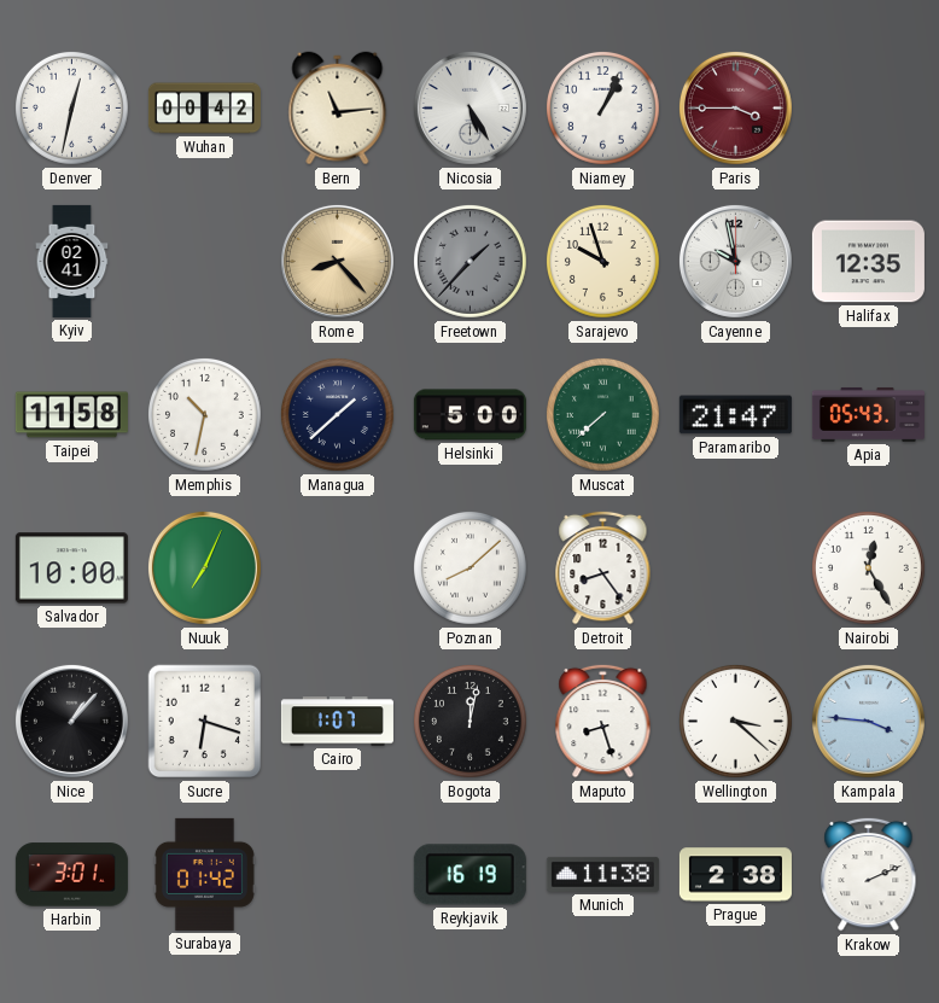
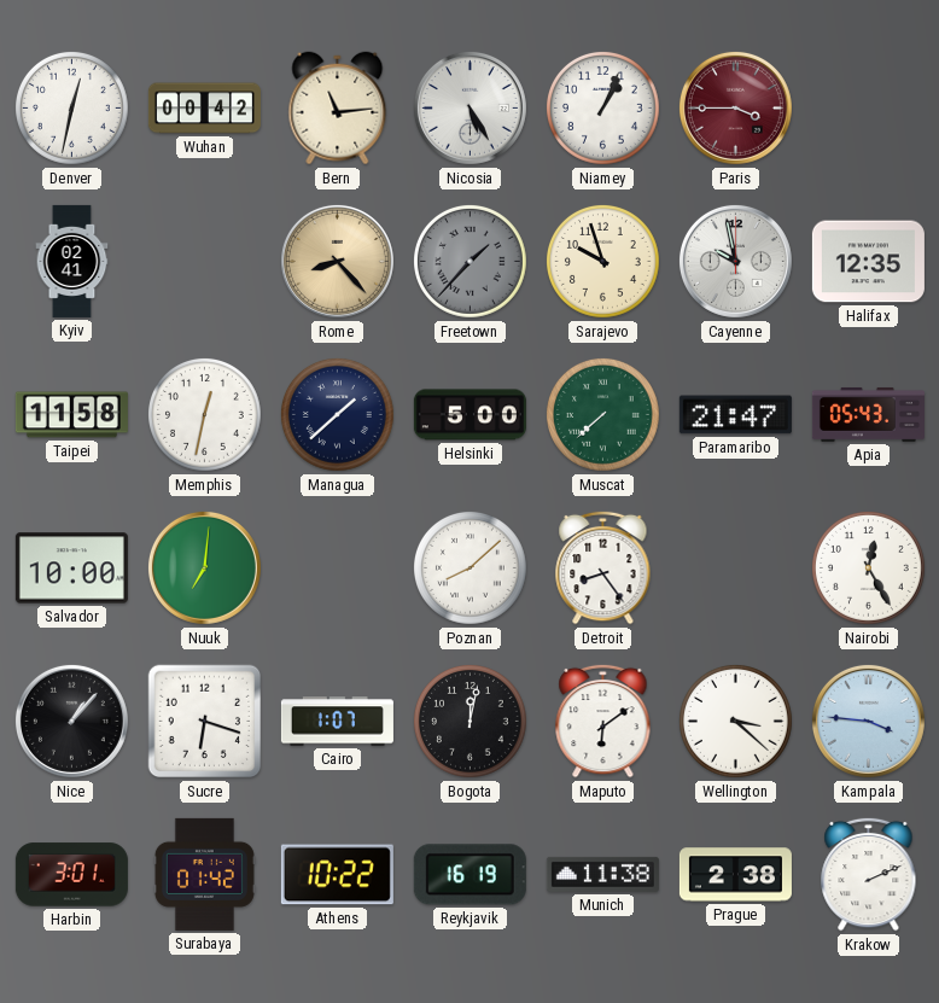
Memphis: 10:32 -> 12:32
Nuuk: 7:04 -> 7:01
Maputo: 8:27 -> 6:09
Athens: none -> 10:22
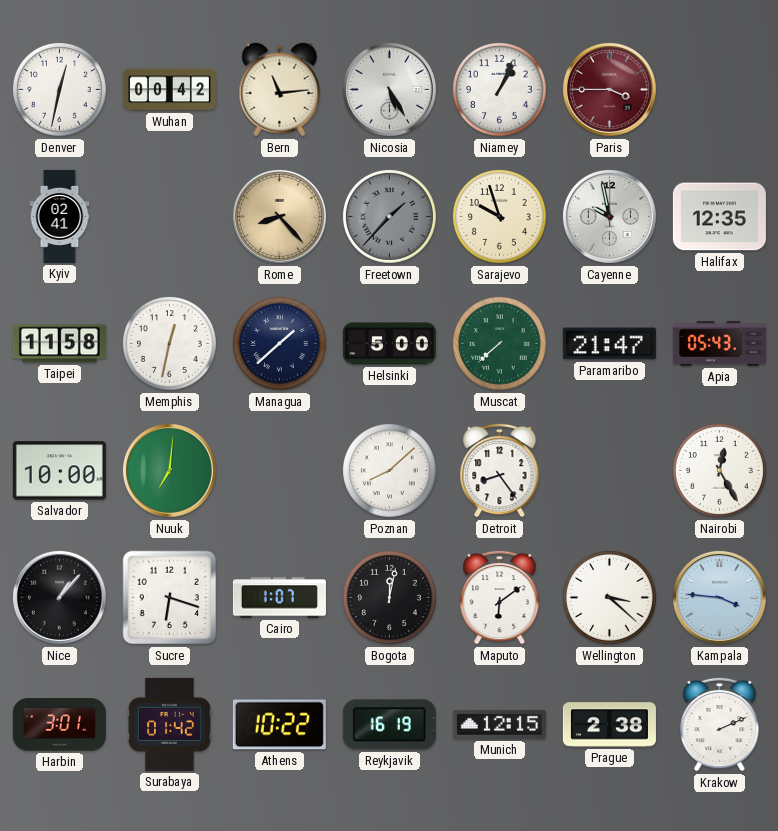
Munich: 11:38 -> 12:15
